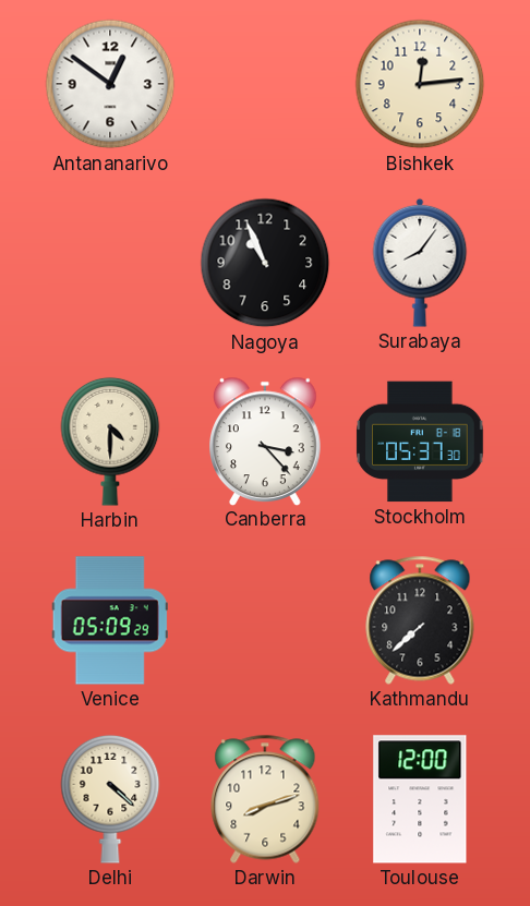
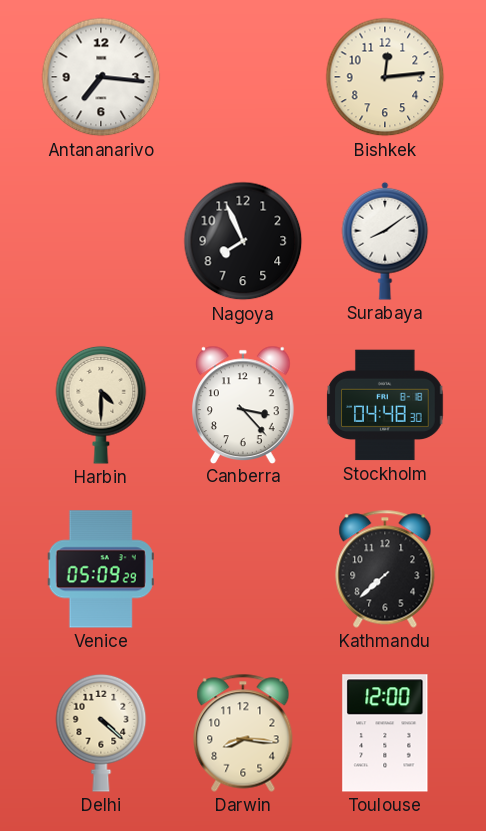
Antananarivo: 12:51 -> 7:16
Nagoya: 10:56 -> 7:56
Surabaya: 8:06 -> 8:09
Stockholm: 05:37 -> 04:48
Darwin: 8:12 -> 8:16
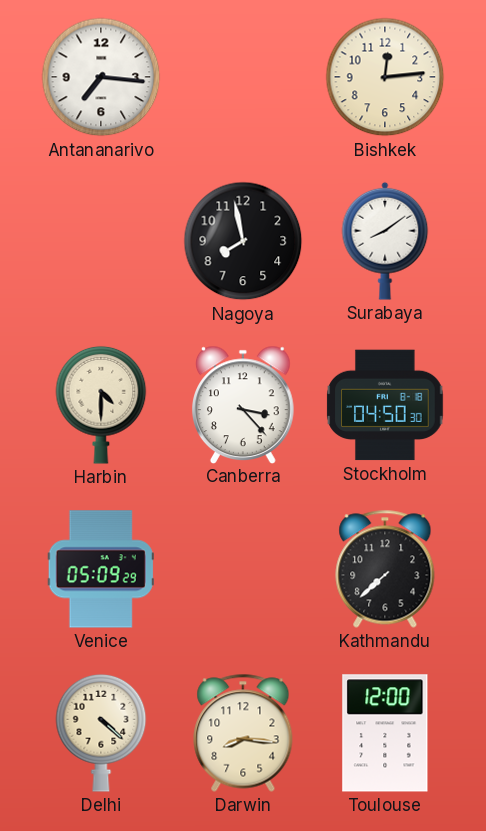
Nagoya: 7:56 -> 7:58
Stockholm: 04:48 -> 04:50
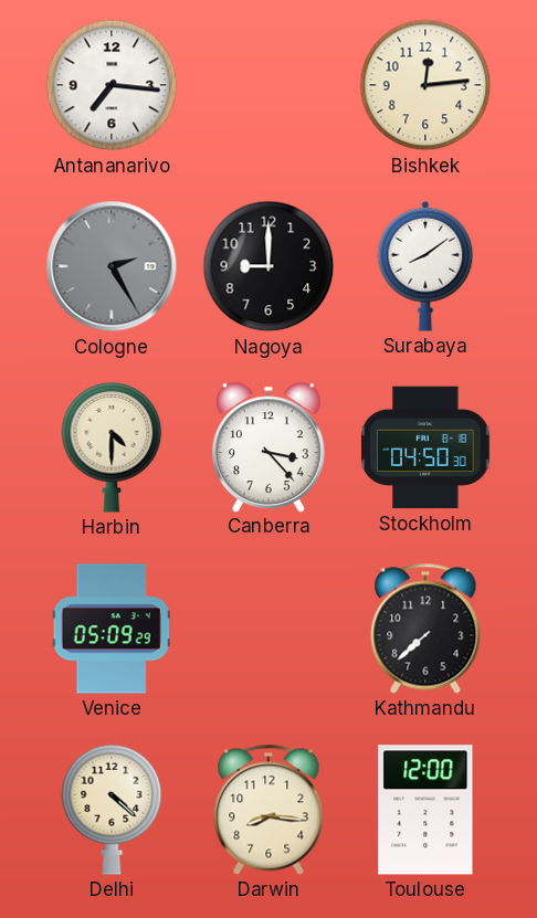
Cologne: none -> 2:25
Nagoya: 7:58 -> 9:00
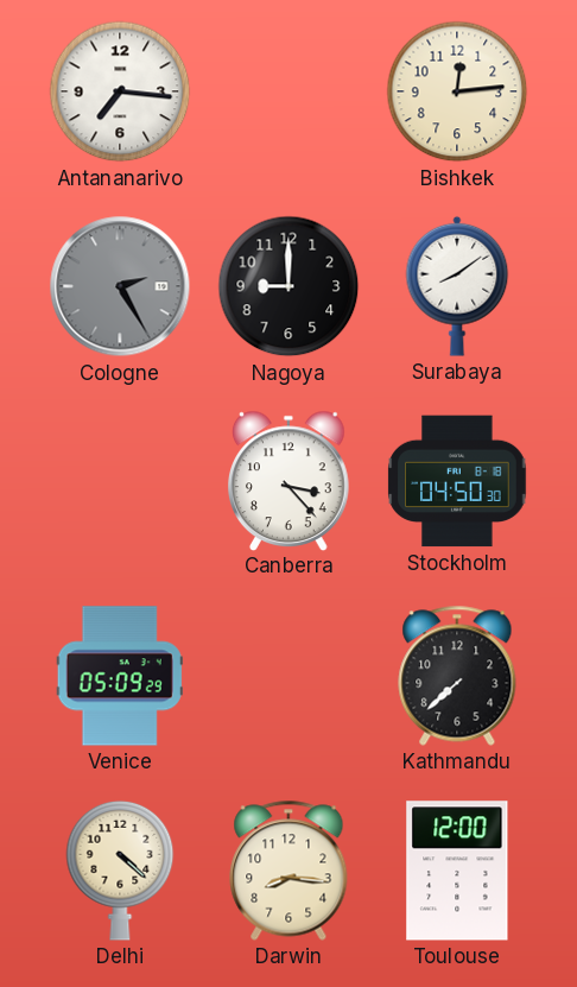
Harbin: 4:30 -> none
